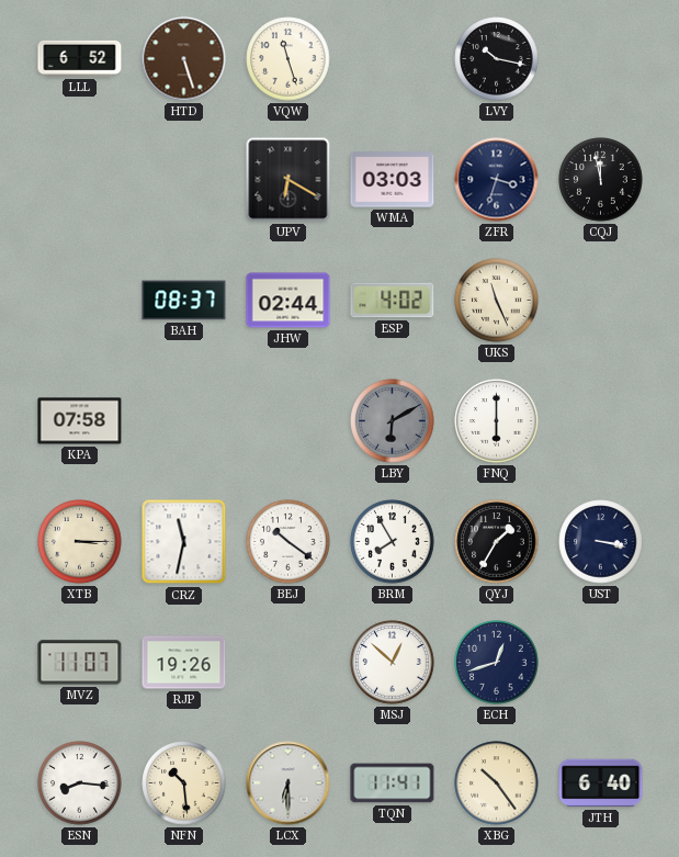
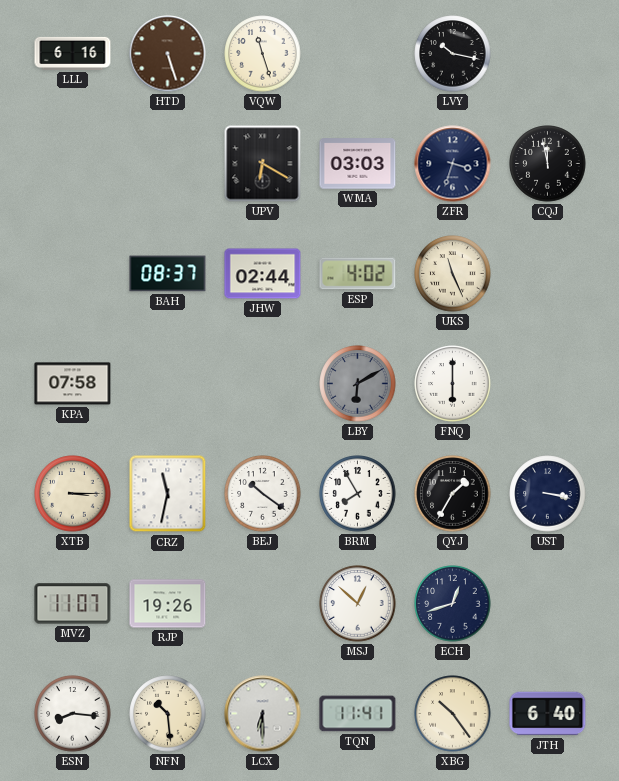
LLL: 6:52 -> 6:16
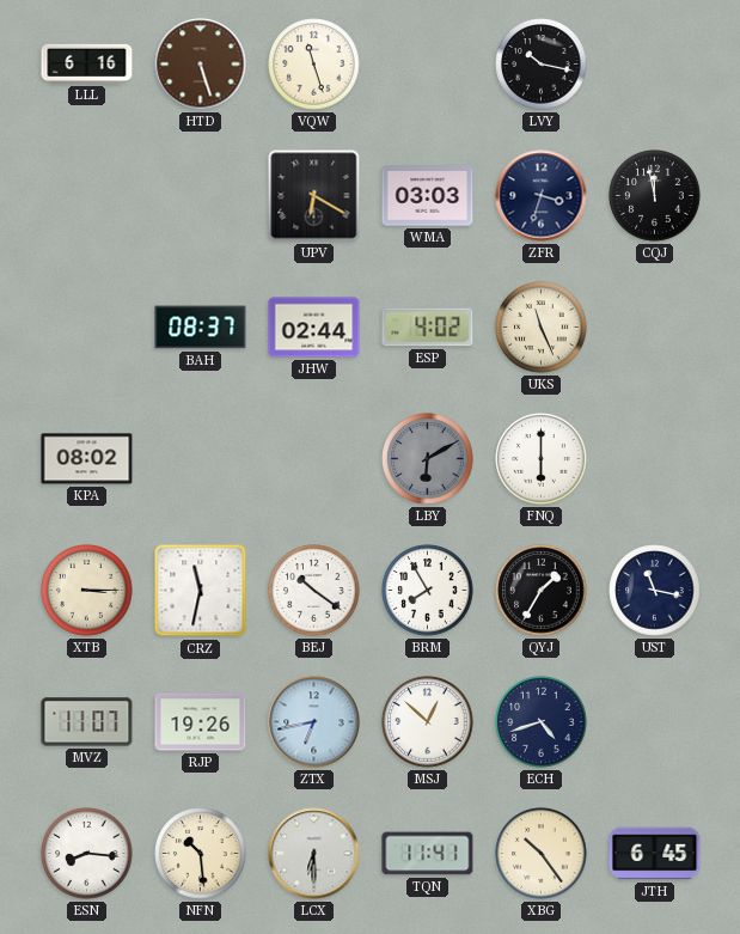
KPA: 07:58 -> 08:02
UST: 3:17 -> 11:17
ZTX: none -> 6:43
ECH: 12:42 -> 4:42
JTH: 6:40 -> 6:45
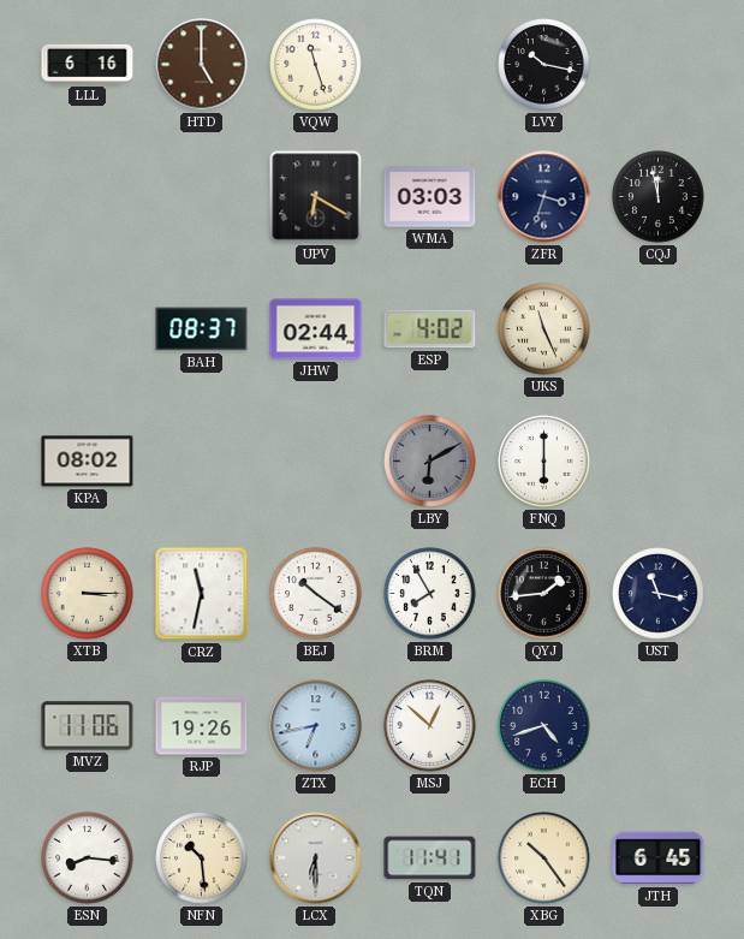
HTD: 5:27 -> 5:00
QYJ: 1:35 -> 1:44
MVZ: 11:07 -> 11:06
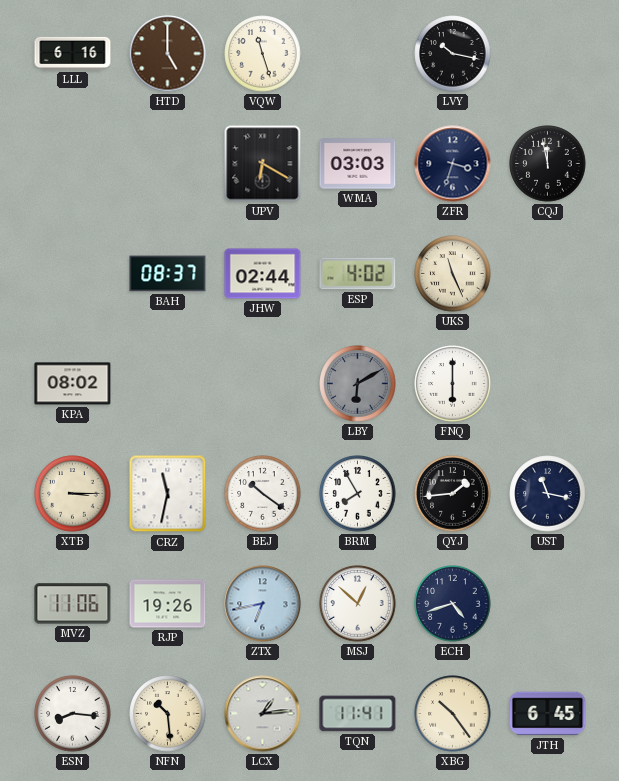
LCX: 6:30 -> 1:14
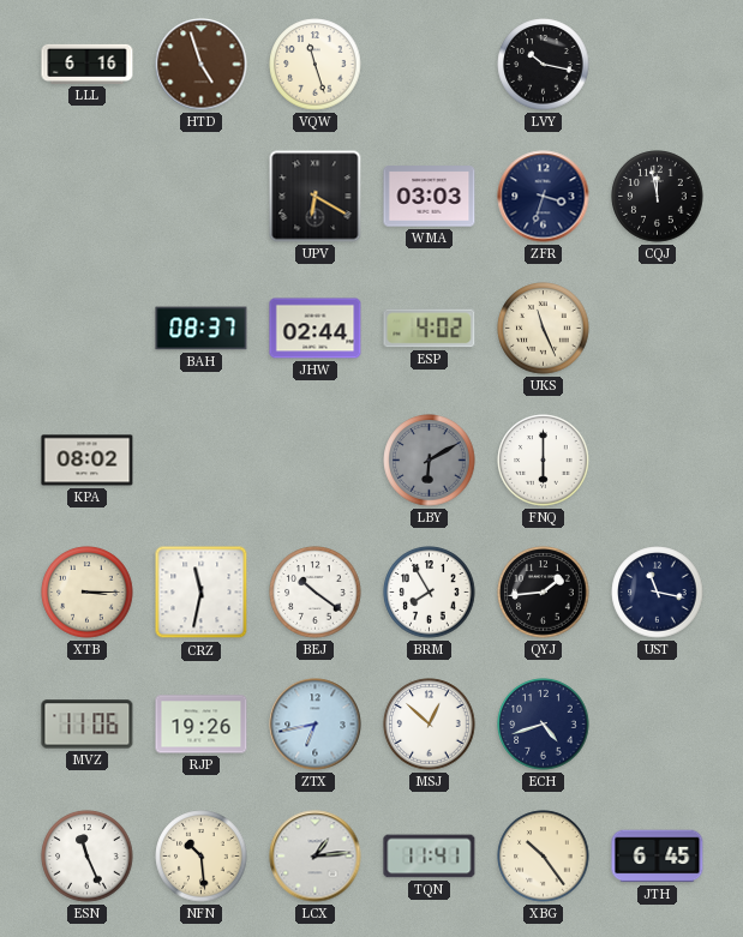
HTD: 5:00 -> 4:57
ESN: 8:16 -> 11:26
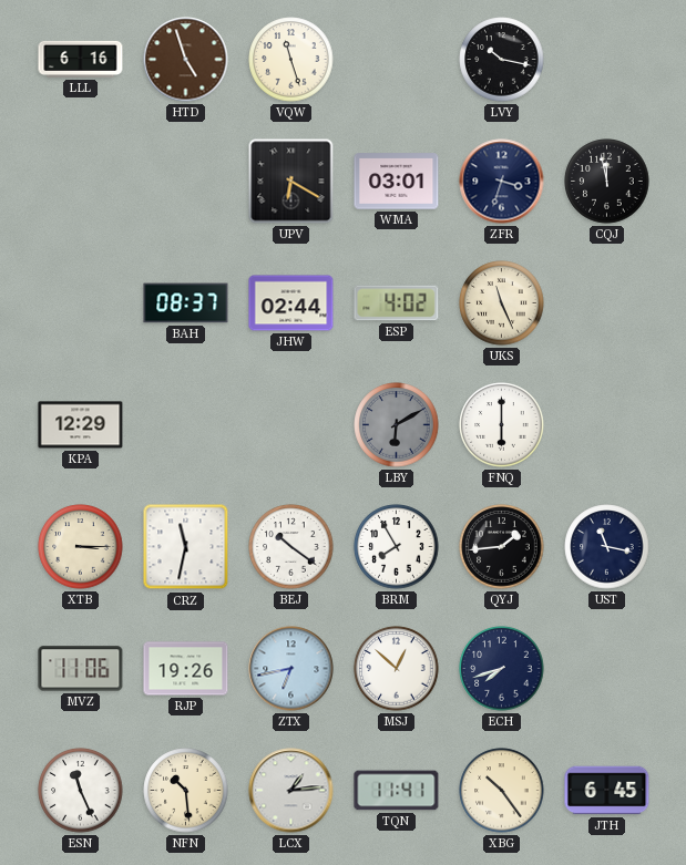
WMA: 03:03 -> 03:01
KPA: 08:02 -> 12:29
ECH: 4:42 -> 7:42
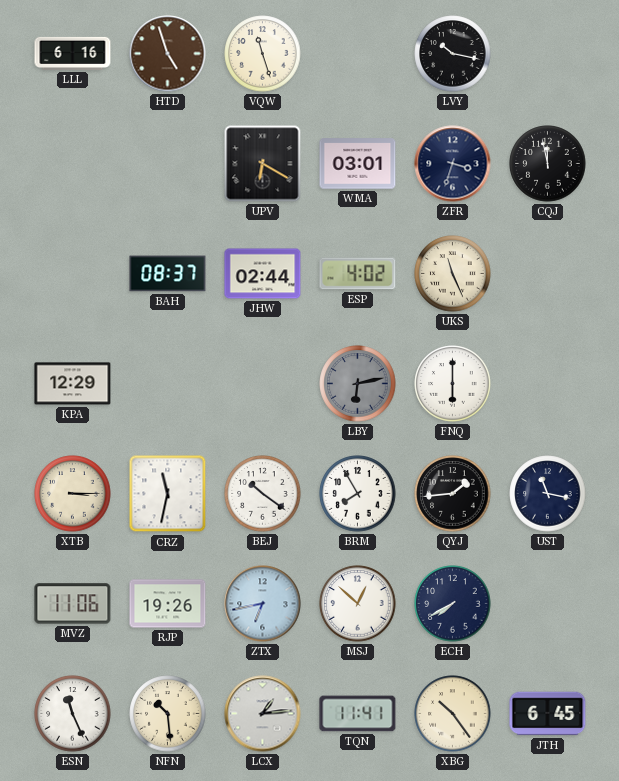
LBY: 6:10 -> 6:13
ECH: 7:42 -> 7:40
